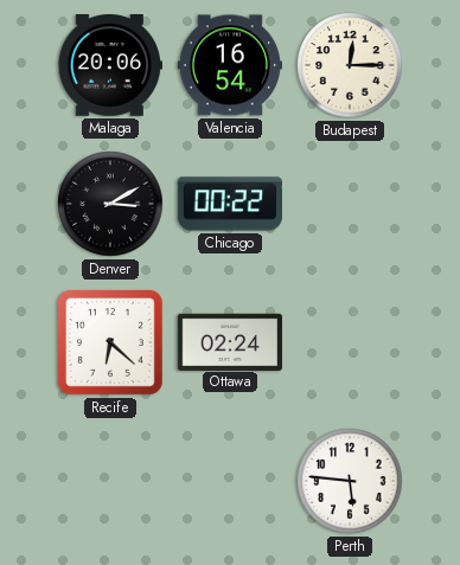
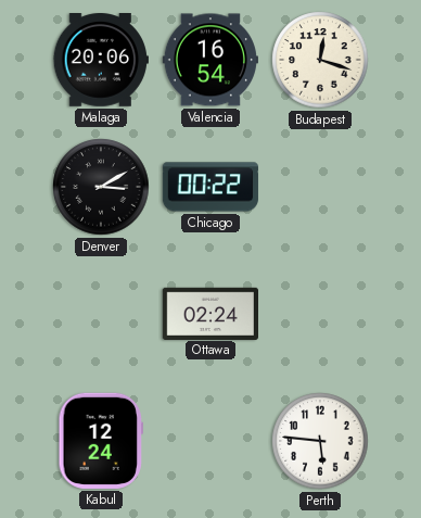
Budapest: 12:15 -> 12:18
Recife: 6:22 -> none
Kabul: none -> 12:24
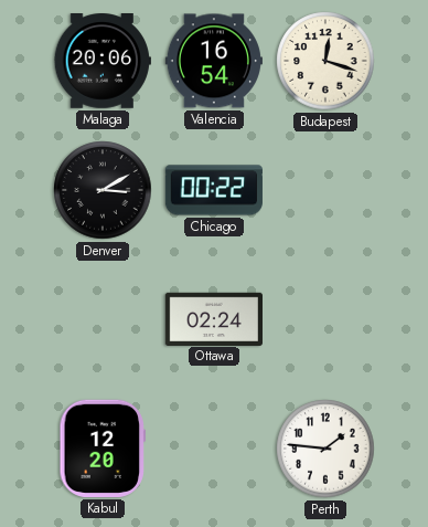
Kabul: 12:24 -> 12:20
Perth: 5:46 -> 1:46
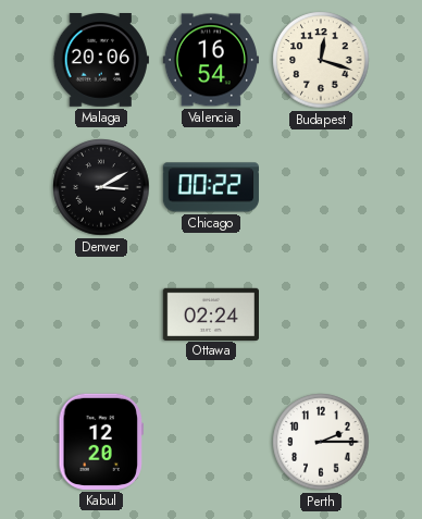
Perth: 1:46 -> 2:15
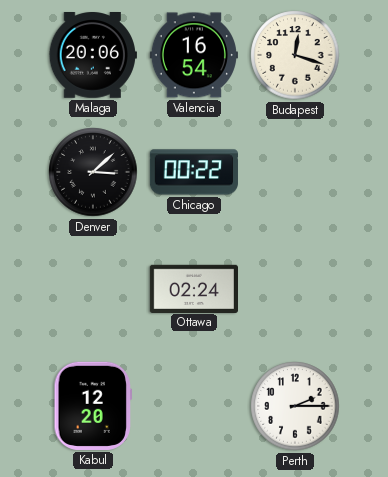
Denver: 3:10 -> 3:08
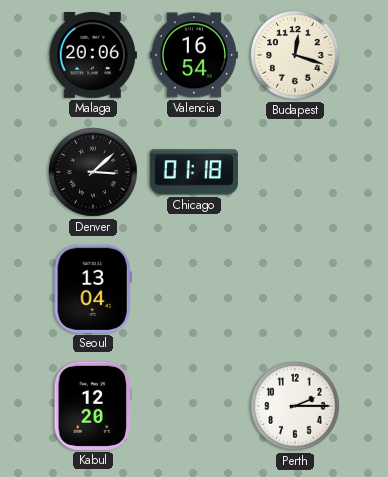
Chicago: 00:22 -> 01:18
Seoul: none -> 13:04
Ottawa: 02:24 -> none
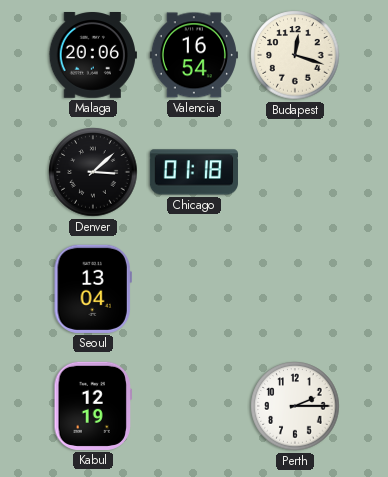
Kabul: 12:20 -> 12:19
